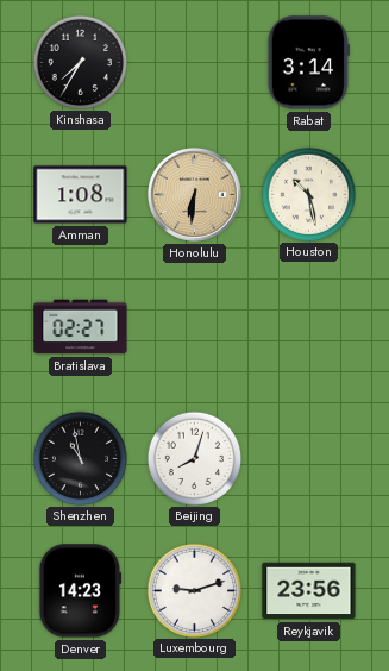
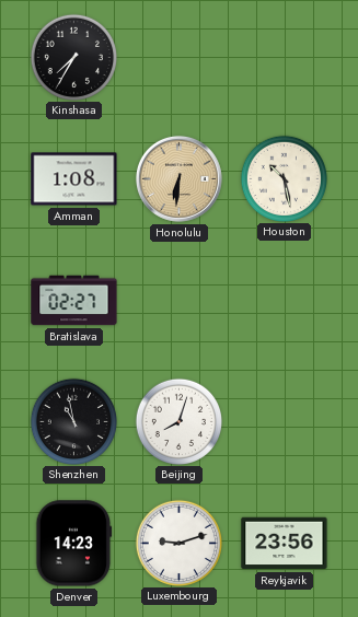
Rabat: 3:14 -> none
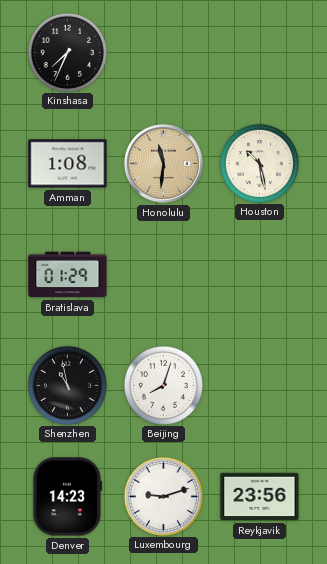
Kinshasa: 7:35 -> 7:34
Honolulu: 6:31 -> 11:31
Bratislava: 02:27 -> 01:29
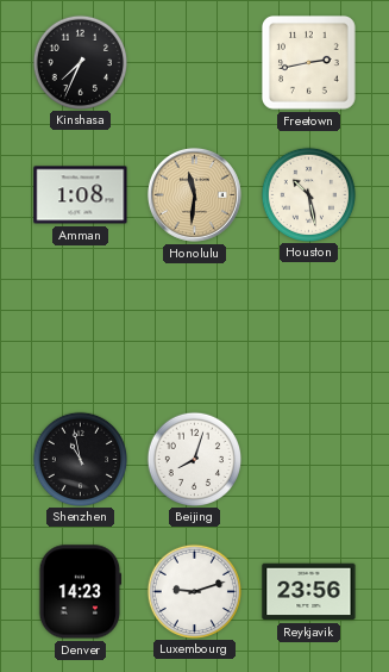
Freetown: none -> 2:43
Bratislava: 01:29 -> none
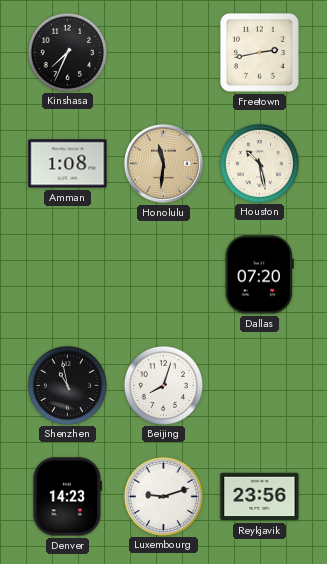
Dallas: none -> 07:20
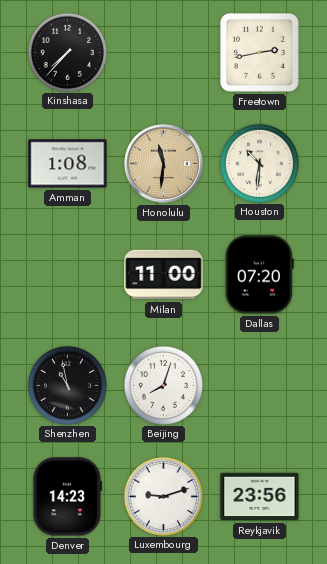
Kinshasa: 7:34 -> 7:37
Houston: 10:28 -> 10:31
Milan: none -> 11:00
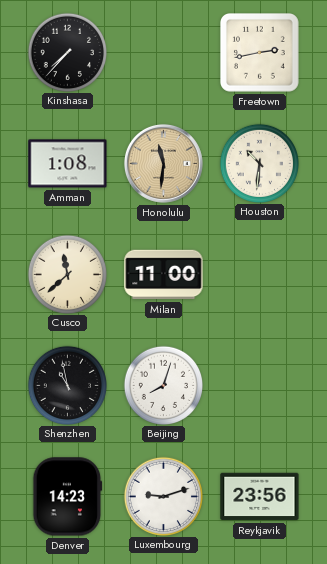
Cusco: none -> 11:38
Dallas: 07:20 -> none
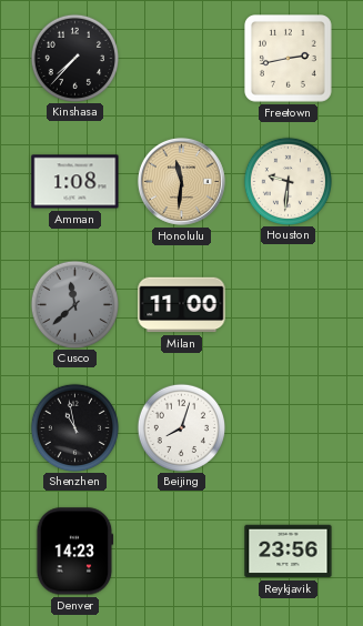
Houston: 10:31 -> 9:31
Cusco dial: cream -> grey
Luxembourg: 9:12 -> none
